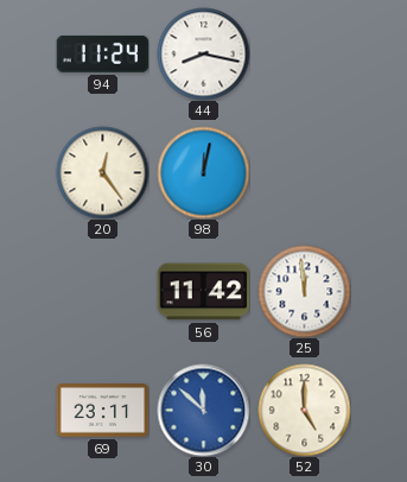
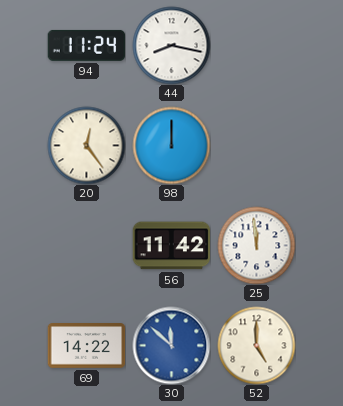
98: 12:02 -> 12:00
69: 23:11 -> 14:22
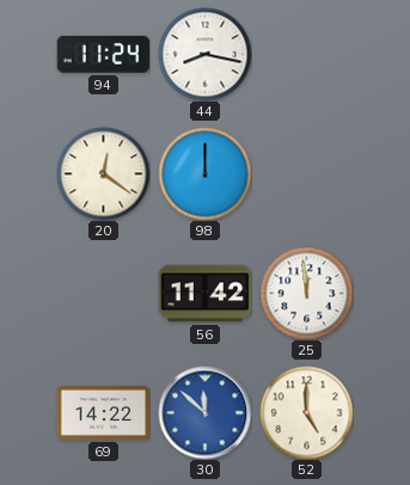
20: 12:24 -> 12:21
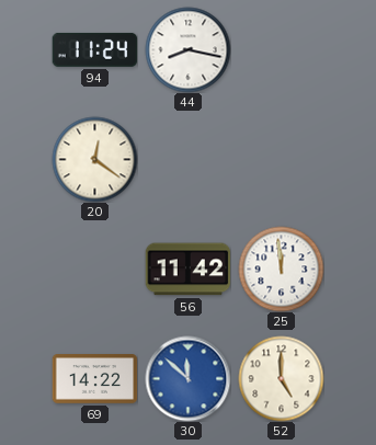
98: 12:00 -> none
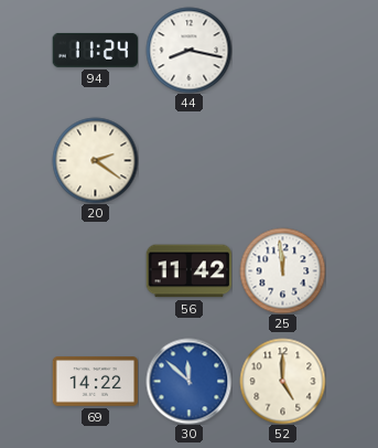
20: 12:21 -> 2:21
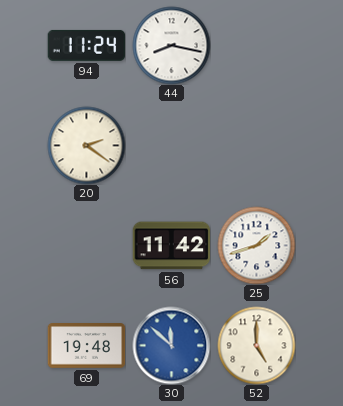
25: 11:59 -> 1:42
69: 14:22 -> 19:48
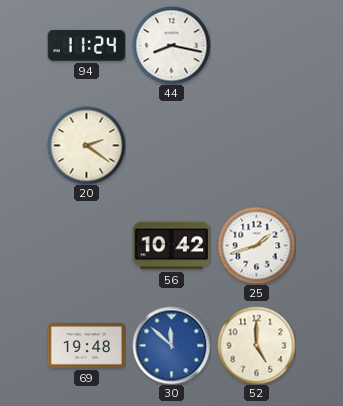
56: 11:42 -> 10:42
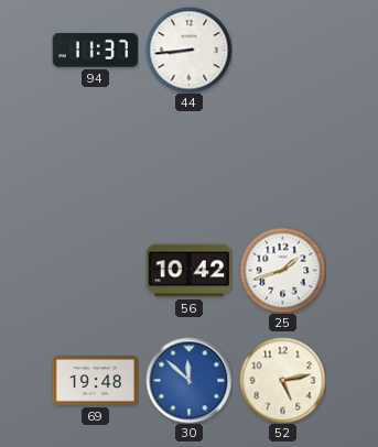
94: 11:24 -> 11:37
44: 8:17 -> 8:44
20: 2:21 -> none
52: 5:00 -> 5:13
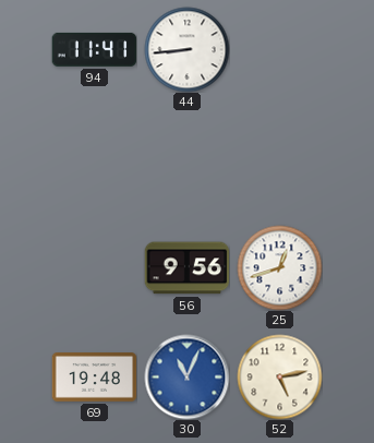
94: 11:37 -> 11:41
56: 10:42 -> 9:56
25: 1:42 -> 12:42
30: 11:52 -> 11:04
